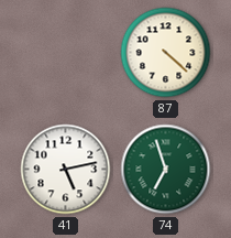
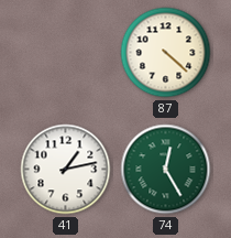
41: 5:13 -> 1:13
74: 6:57 -> 12:25
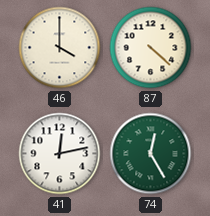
46: none -> 4:00
41: 1:13 -> 12:13
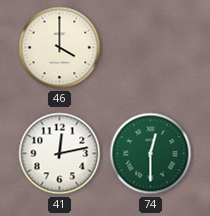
87: 4:22 -> none
74: 12:25 -> 12:30
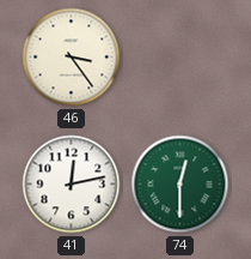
46: 4:00 -> 3:24
